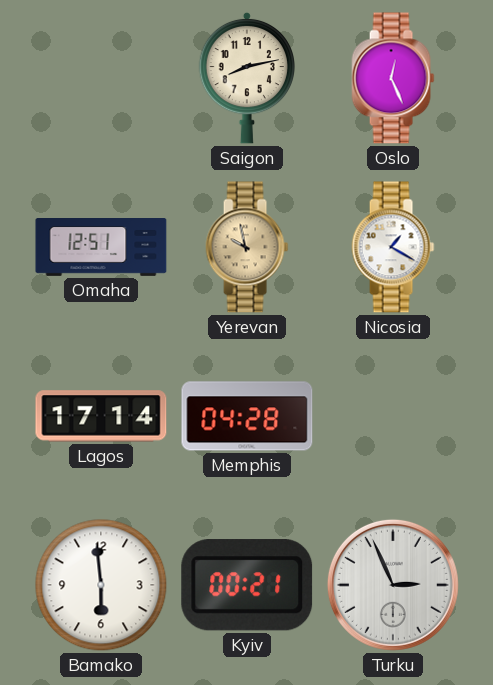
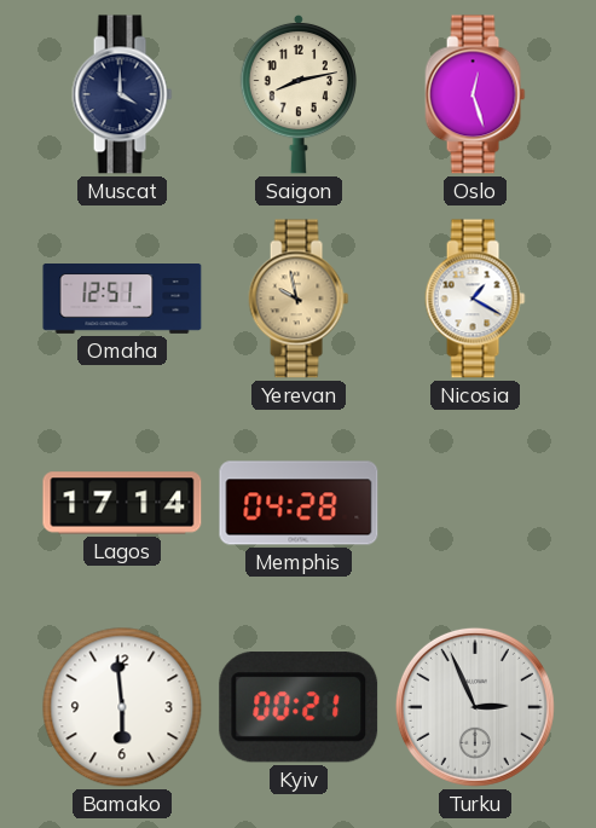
Muscat: none -> 4:00
Oslo: 12:26 -> 12:27
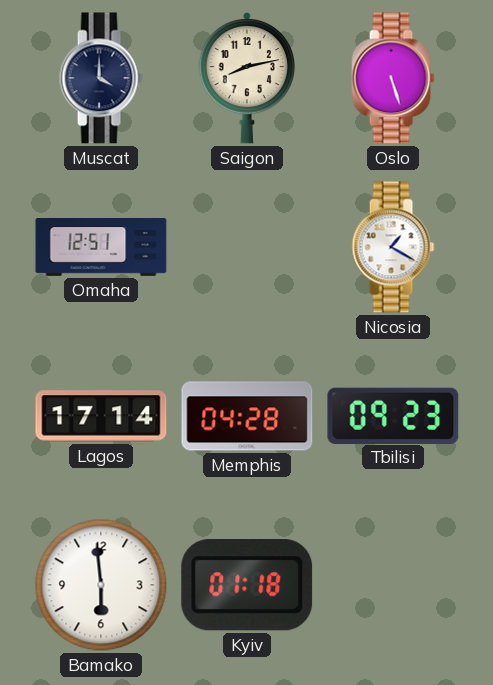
Oslo: 12:27 -> 5:27
Yerevan: 9:58 -> none
Tbilisi: none -> 09:23
Kyiv: 00:21 -> 01:18
Turku: 2:56 -> none
